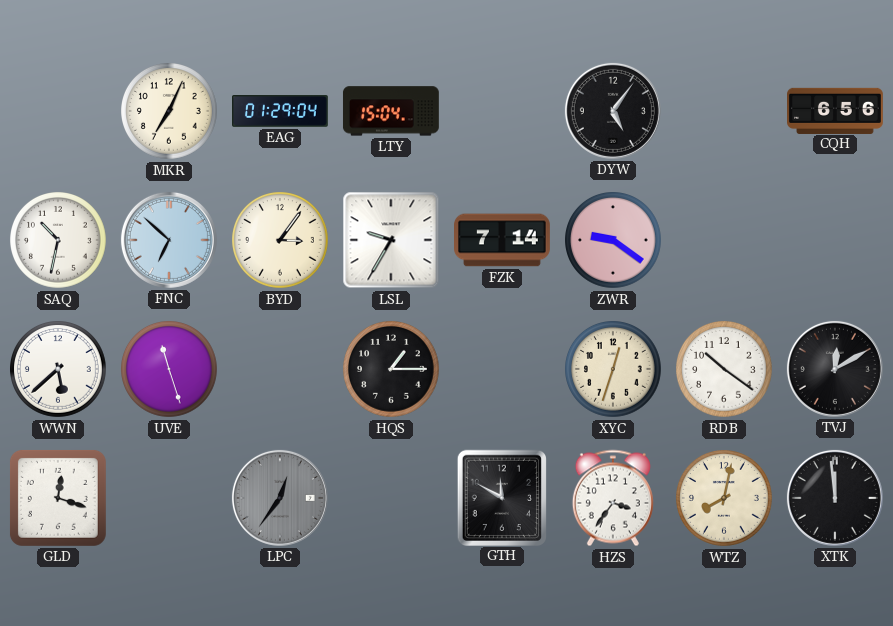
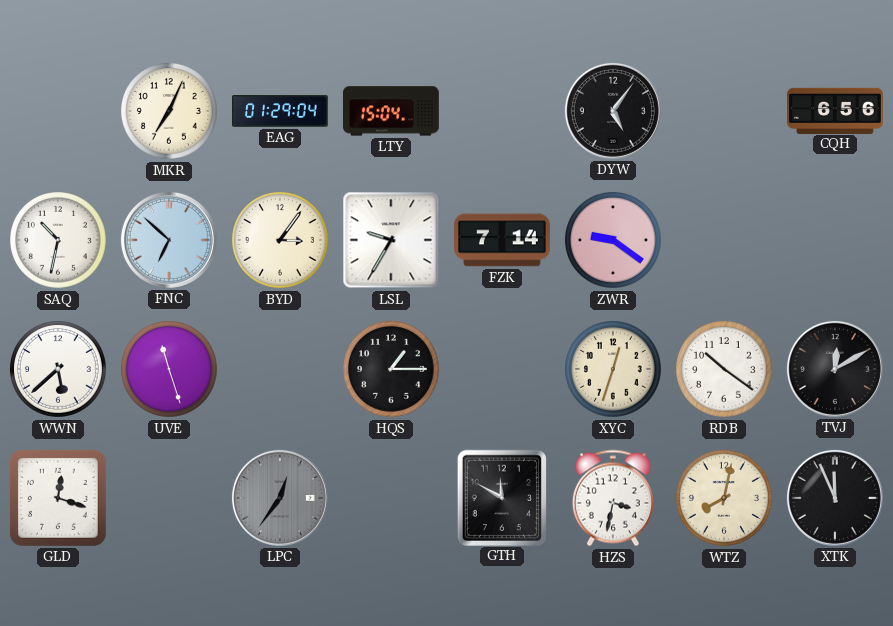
HZS: 3:36 -> 3:32
XTK: 11:59 -> 11:56
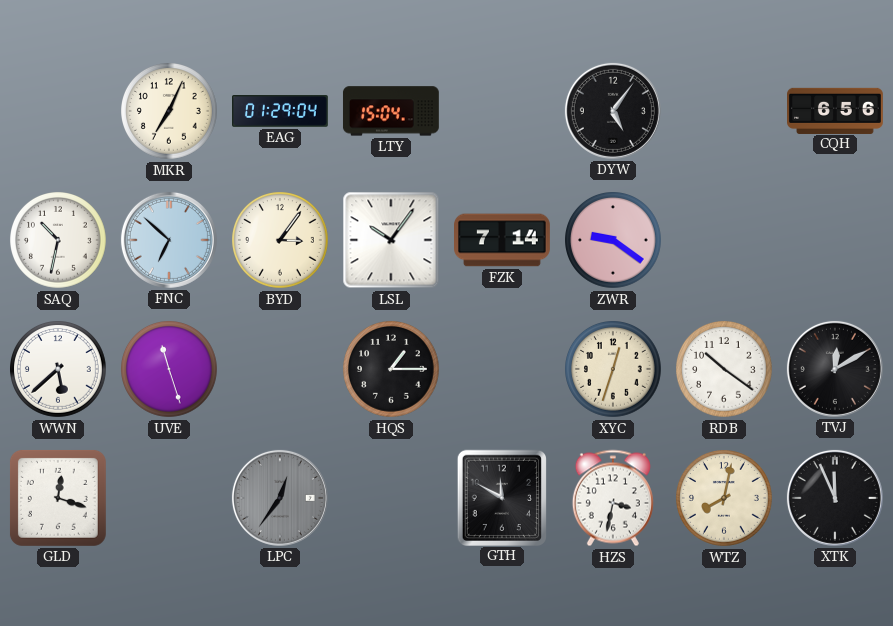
LSL: 9:35 -> 10:06
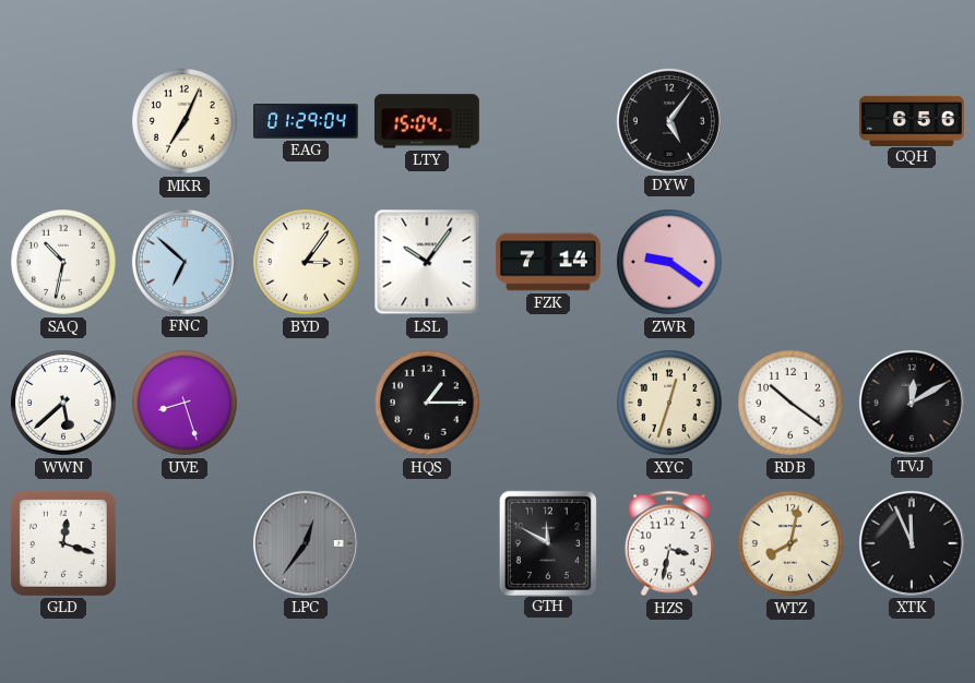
UVE: 11:27 -> 8:27
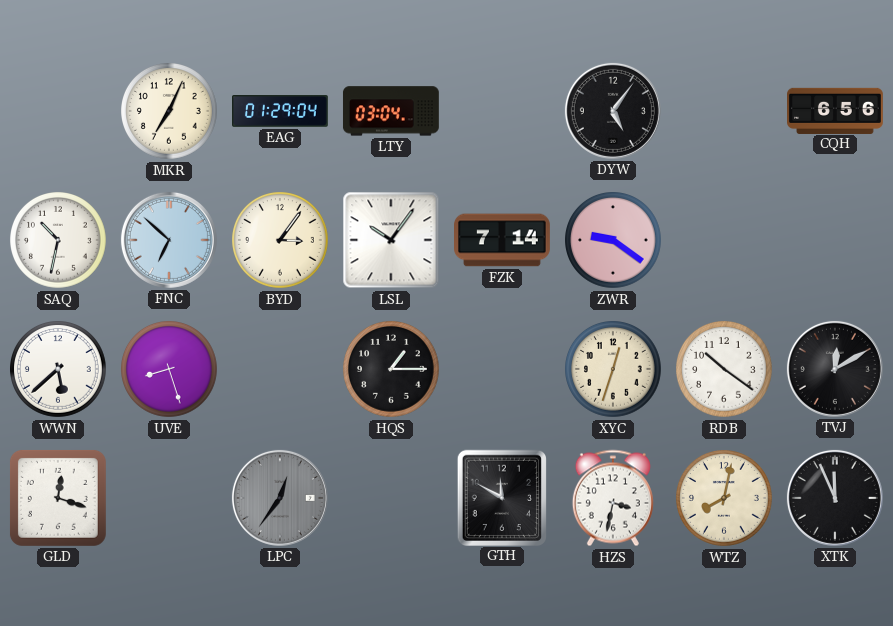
LTY: 15:04 -> 03:04
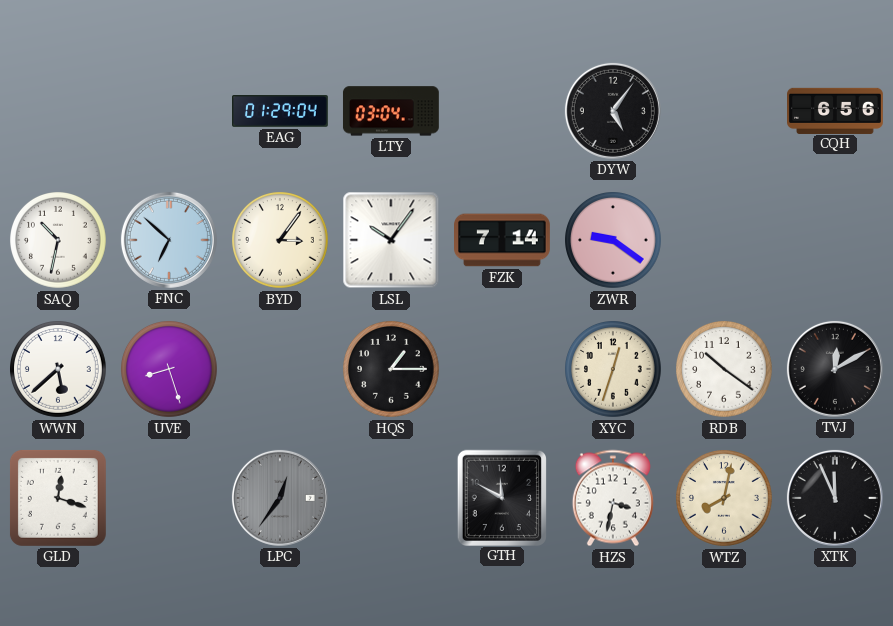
MKR: 7:04 -> none
